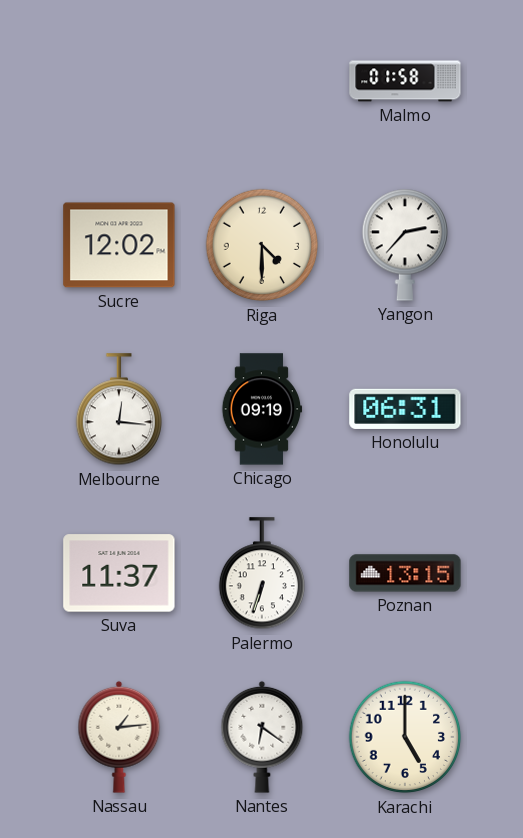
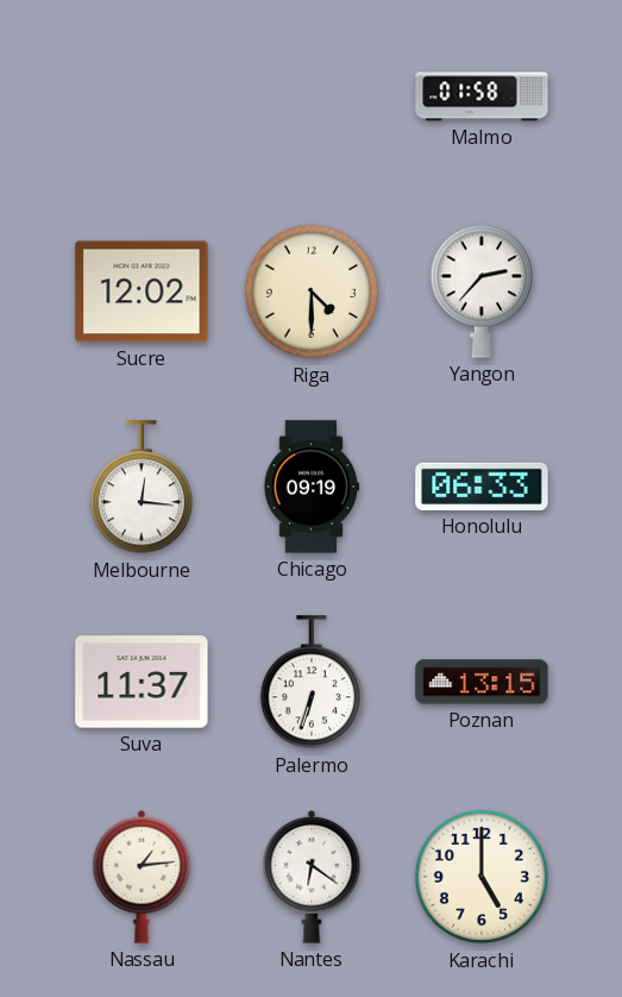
Honolulu: 06:31 -> 06:33
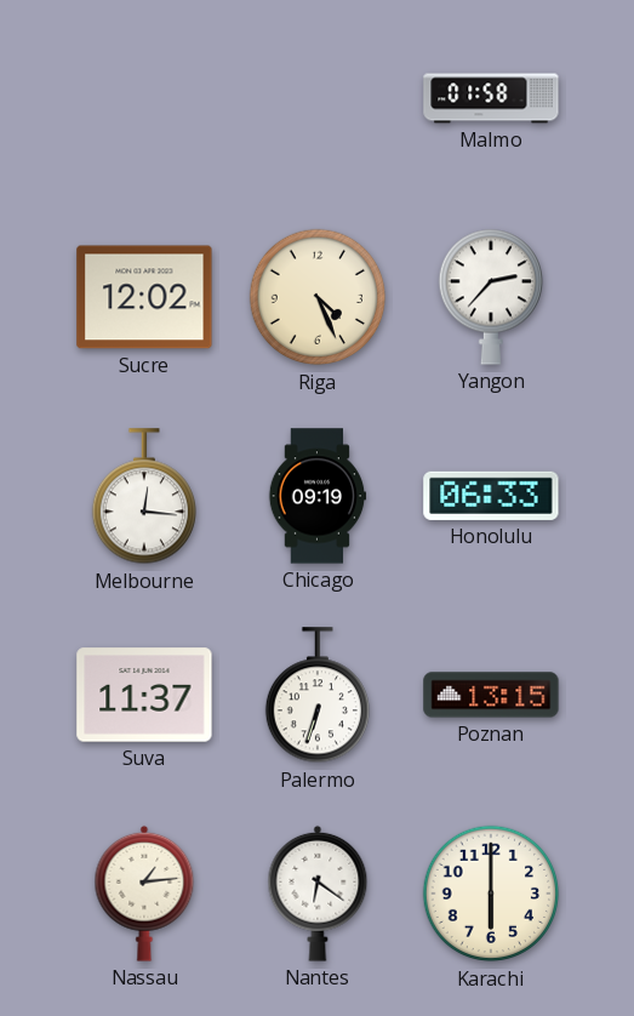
Riga: 4:30 -> 4:26
Karachi: 5:00 -> 6:00
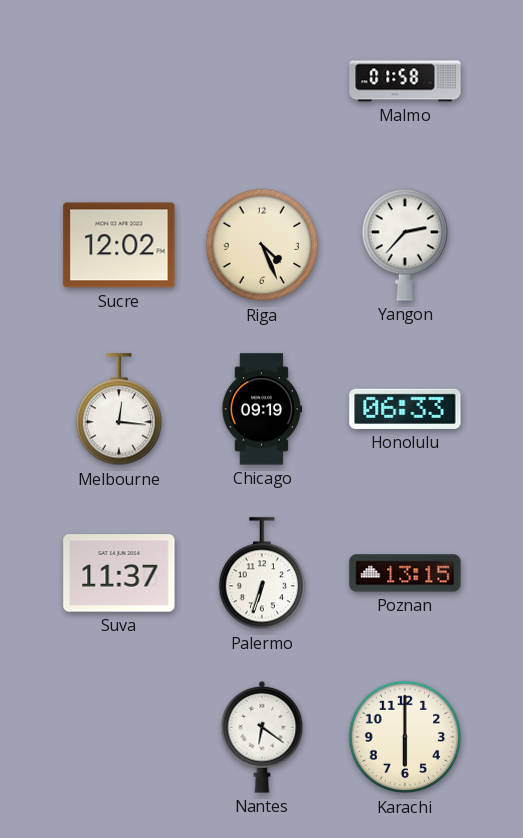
Nassau: 1:14 -> none
